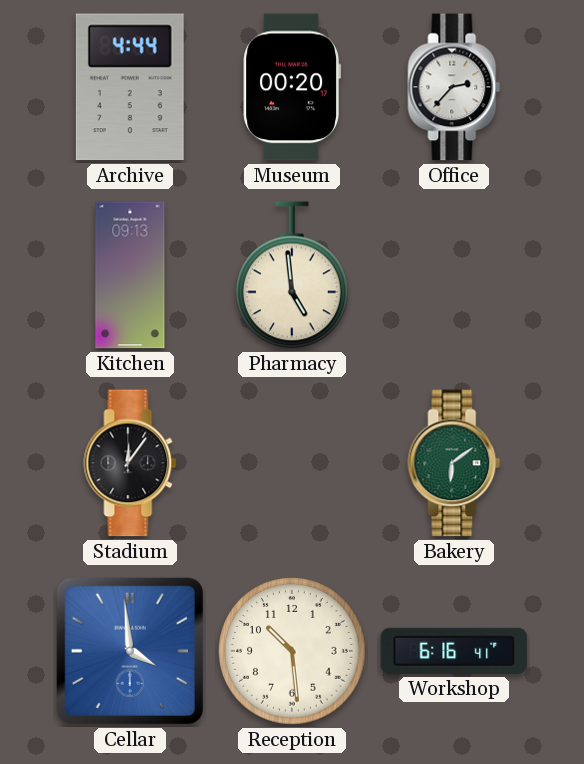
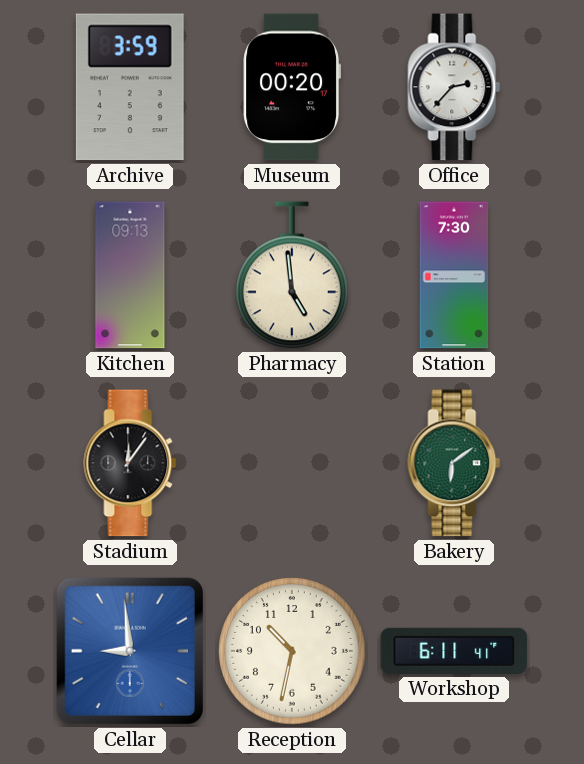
Archive: 4:44 -> 3:59
Station: none -> 7:30
Cellar: 3:59 -> 8:59
Reception: 10:29 -> 10:32
Workshop: 6:16 -> 6:11
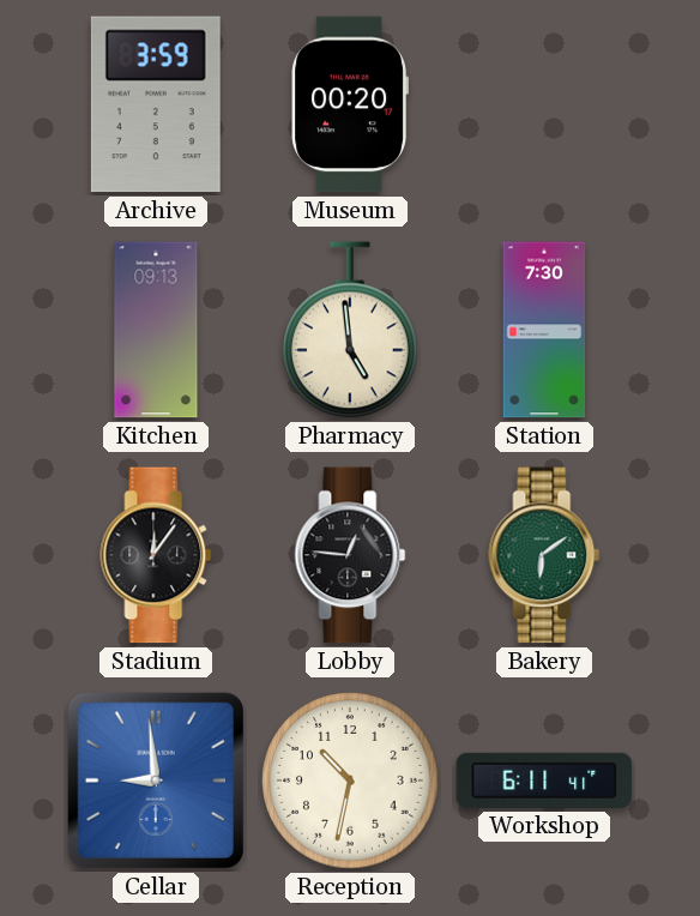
Office: 2:37 -> none
Lobby: none -> 12:46
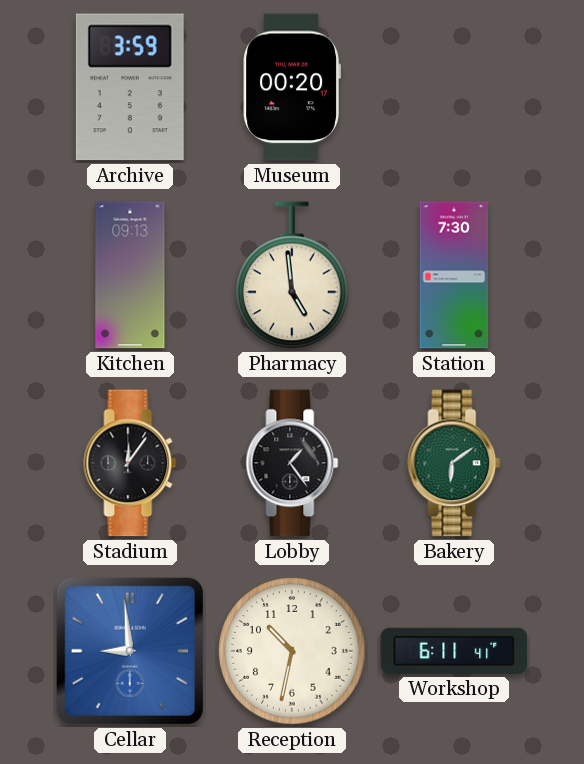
Lobby: 12:46 -> 1:24
